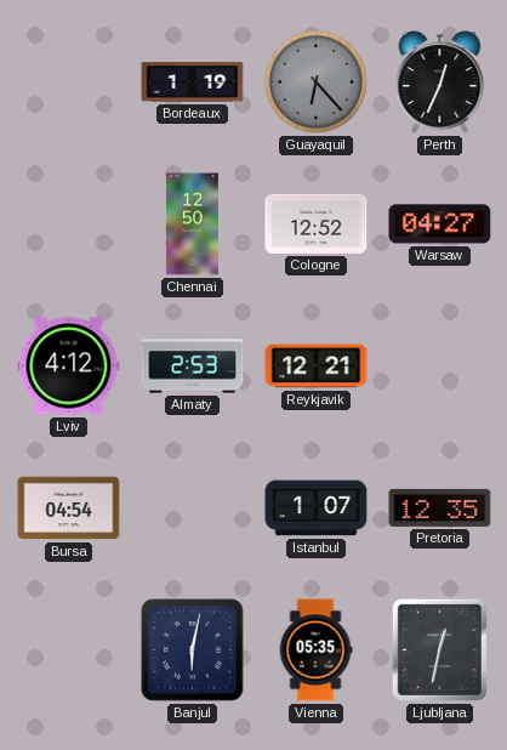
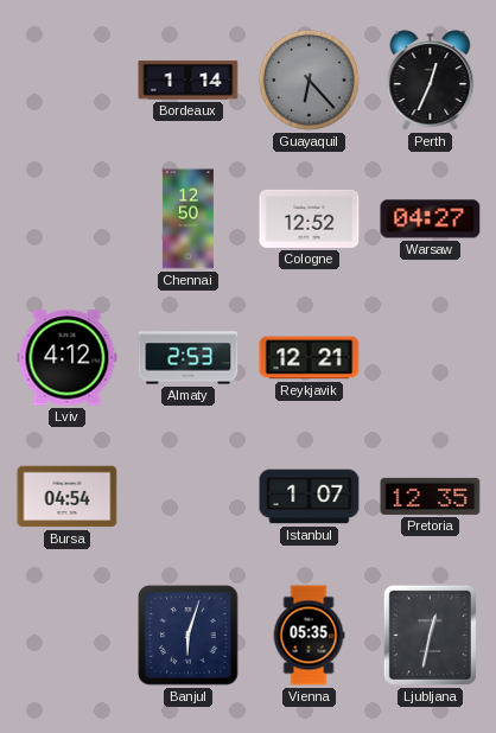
Bordeaux: 1:19 -> 1:14
Banjul: 6:02 -> 6:03
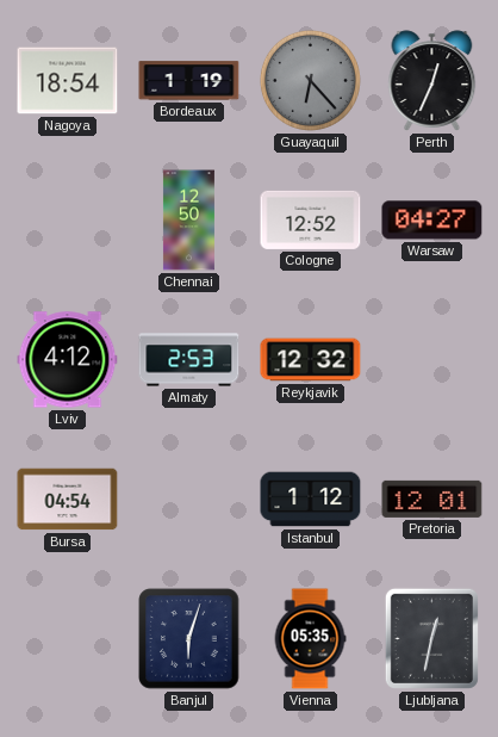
Nagoya: none -> 18:54
Bordeaux: 1:14 -> 1:19
Reykjavik: 12:21 -> 12:32
Istanbul: 1:07 -> 1:12
Pretoria: 12:35 -> 12:01
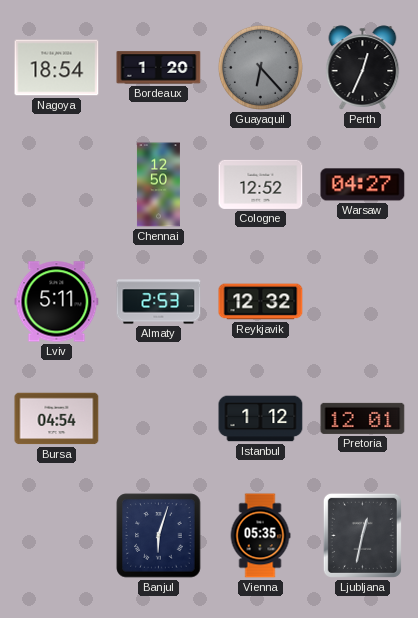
Bordeaux: 1:19 -> 1:20
Lviv: 4:12 -> 5:11
